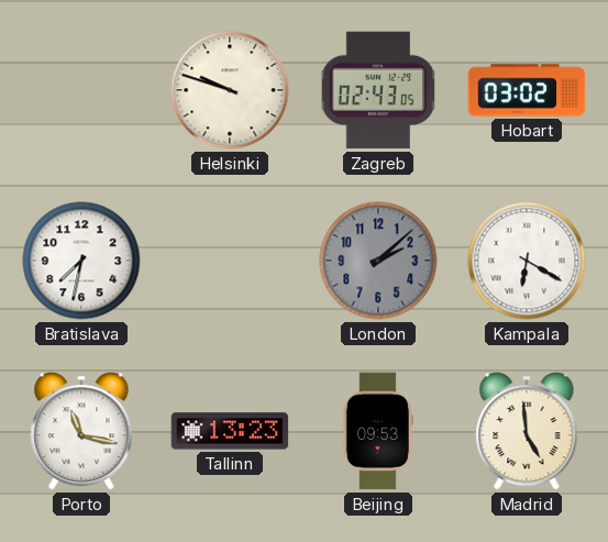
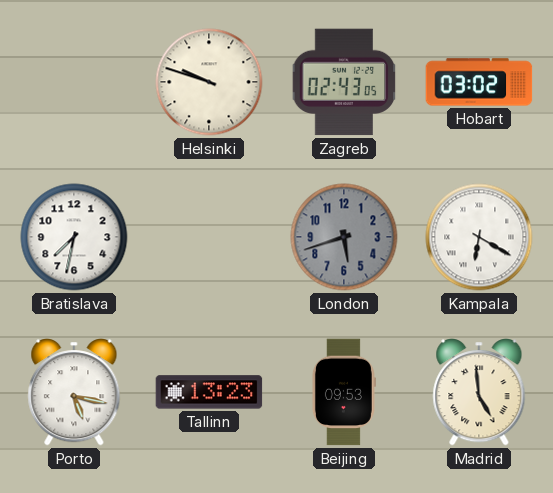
London: 2:08 -> 5:42
Porto: 11:17 -> 5:17
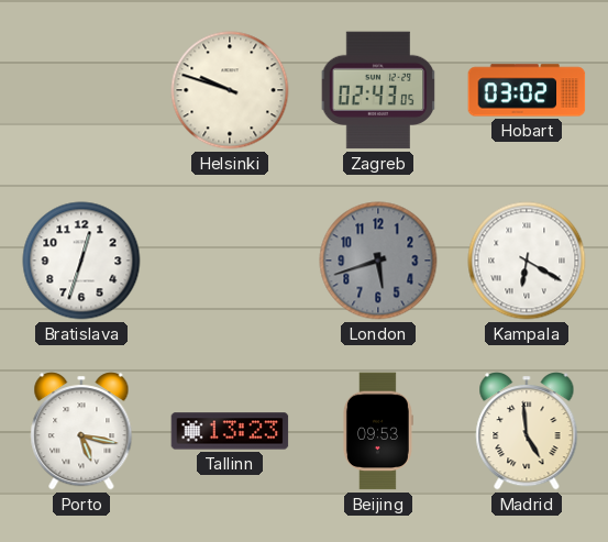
Bratislava: 7:32 -> 12:33
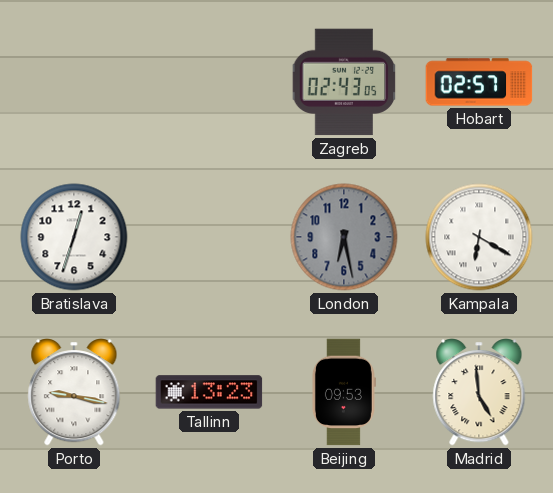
Helsinki: 9:48 -> none
Hobart: 03:02 -> 02:57
London: 5:42 -> 6:28
Porto: 5:17 -> 9:17
